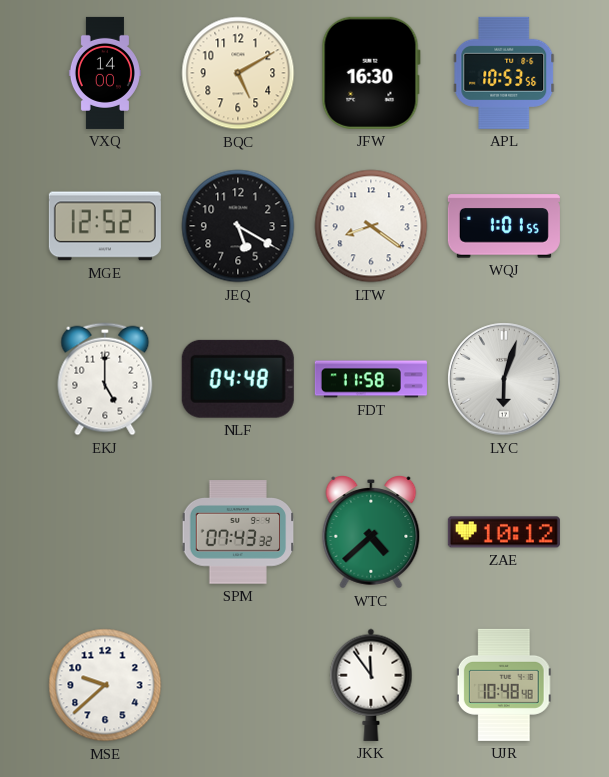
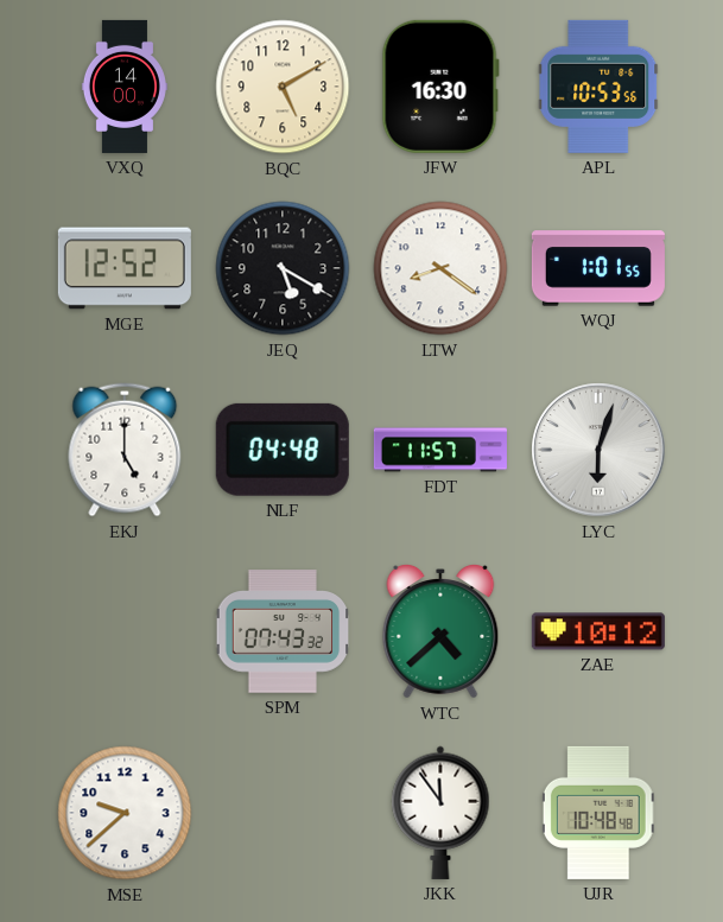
FDT: 11:58 -> 11:57
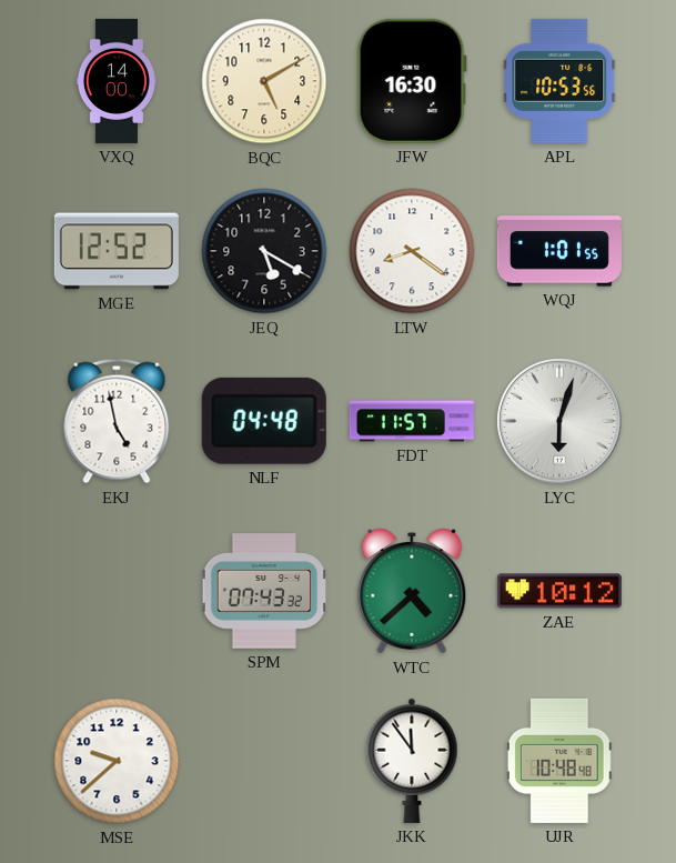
EKJ: 5:00 -> 4:58
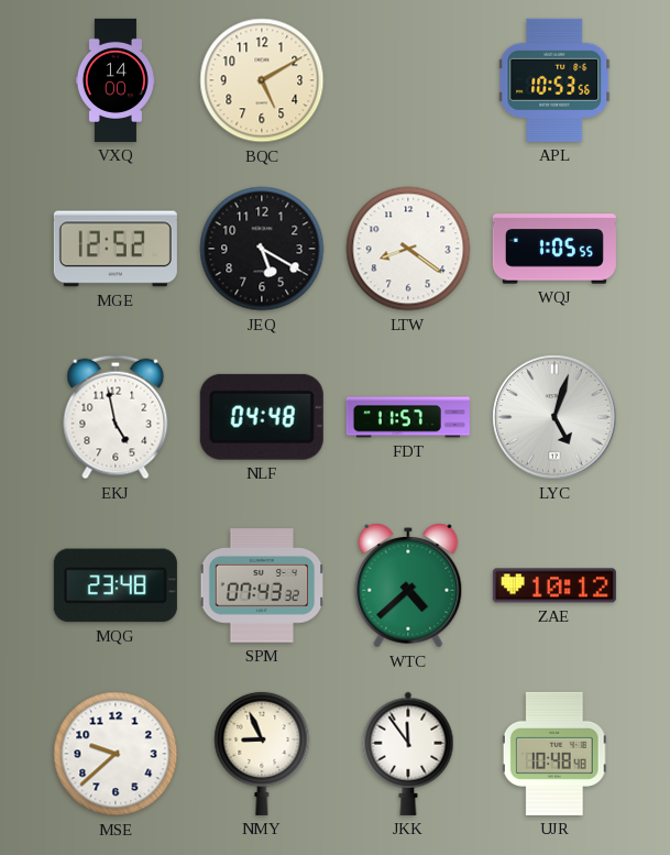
JFW: 16:30 -> none
WQJ: 1:01 -> 1:05
LYC: 6:03 -> 5:03
MQG: none -> 23:48
NMY: none -> 8:56
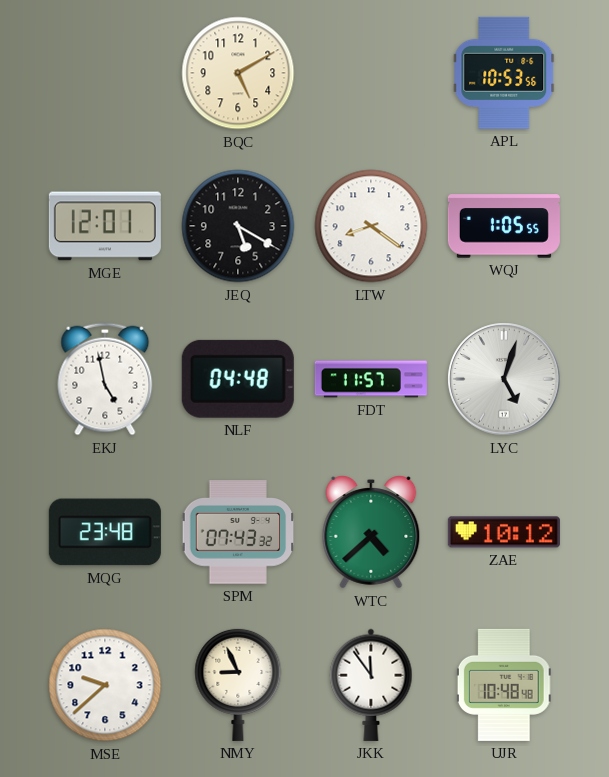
VXQ: 14:00 -> none
MGE: 12:52 -> 12:01
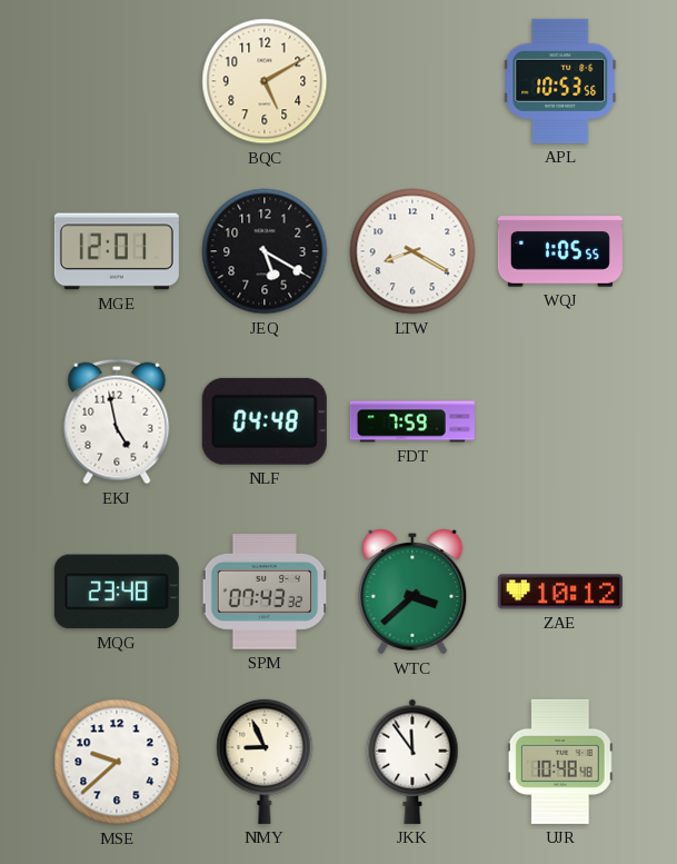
LTW: 8:21 -> 8:20
FDT: 11:57 -> 7:59
LYC: 5:03 -> none
WTC: 4:38 -> 3:38
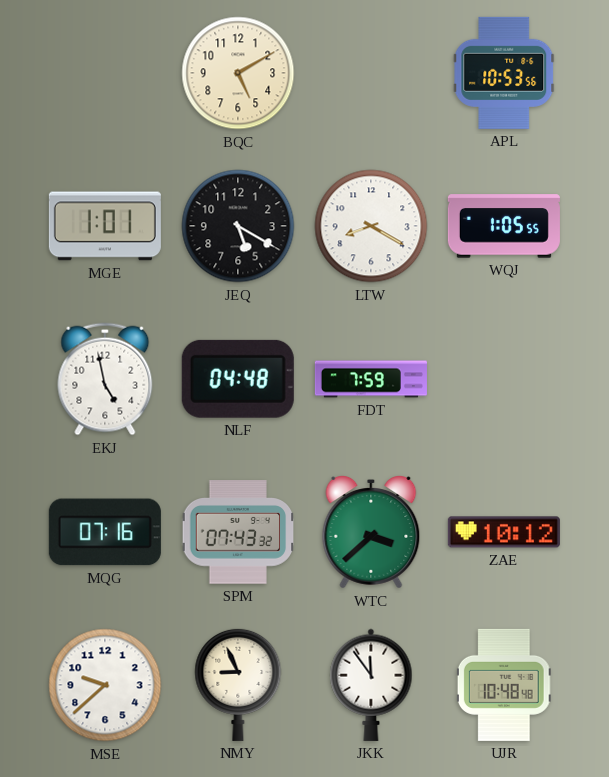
MGE: 12:01 -> 1:01
MQG: 23:48 -> 07:16
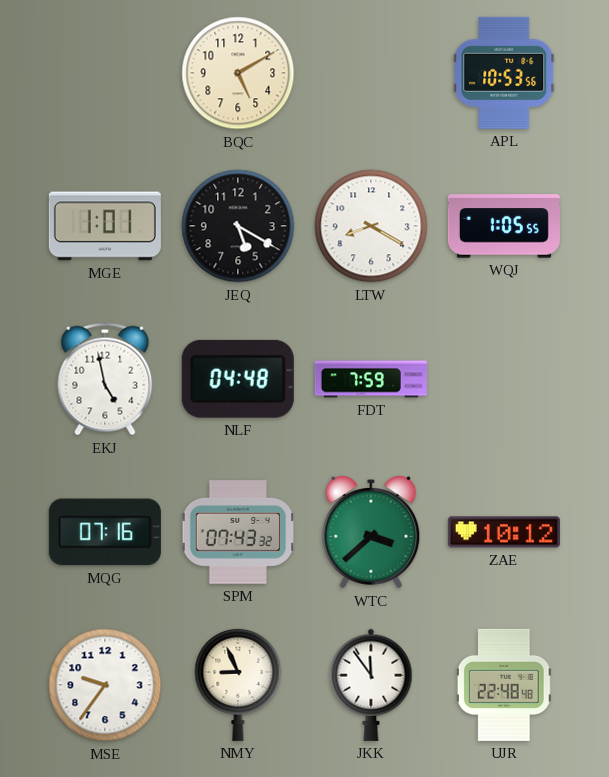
MSE: 9:38 -> 9:36
UJR: 10:48 -> 22:48
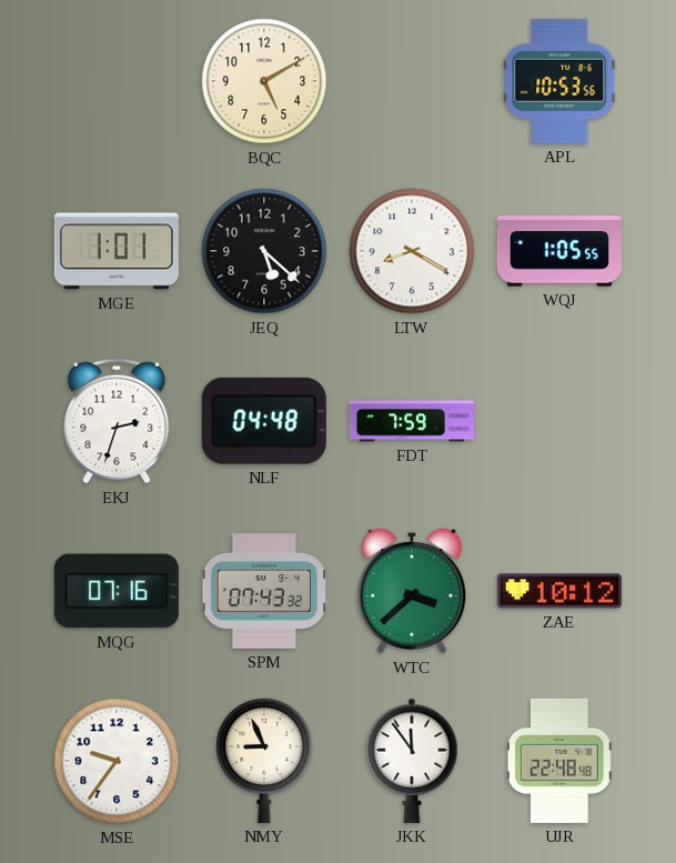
JEQ: 5:20 -> 5:22
EKJ: 4:58 -> 2:33
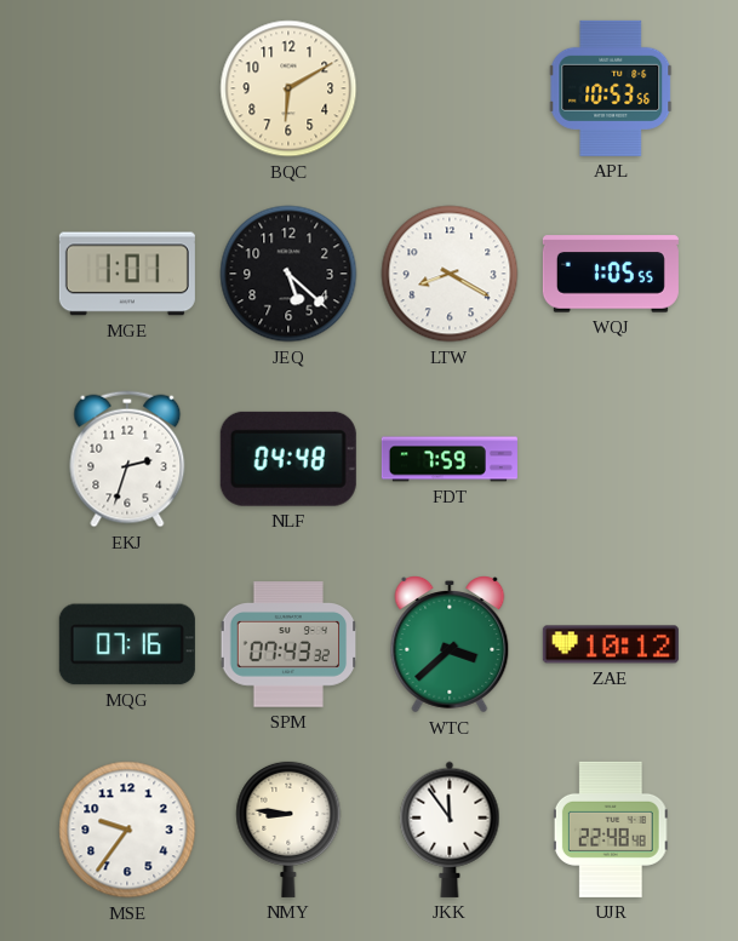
BQC: 5:10 -> 6:10
NMY: 8:56 -> 8:46
